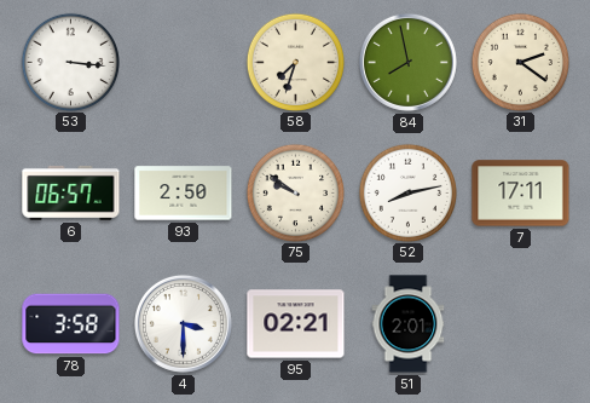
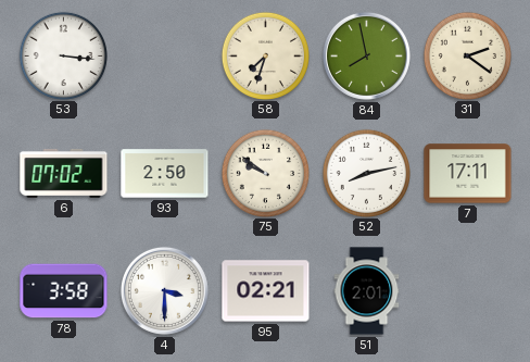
6: 06:57 -> 07:02
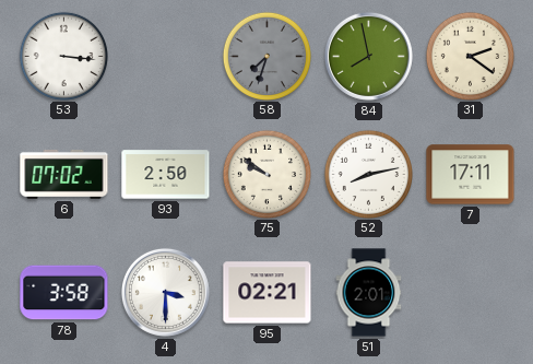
58 dial: cream -> grey
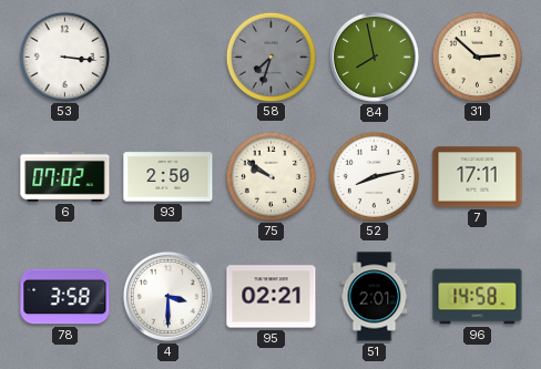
31: 2:21 -> 2:52
96: none -> 14:58
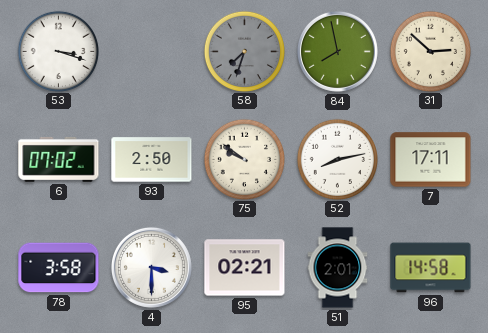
53: 3:16 -> 3:18
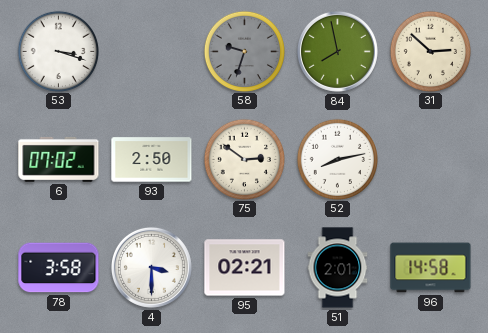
58: 7:33 -> 9:33
75: 9:51 -> 2:51
7: 17:11 -> none
